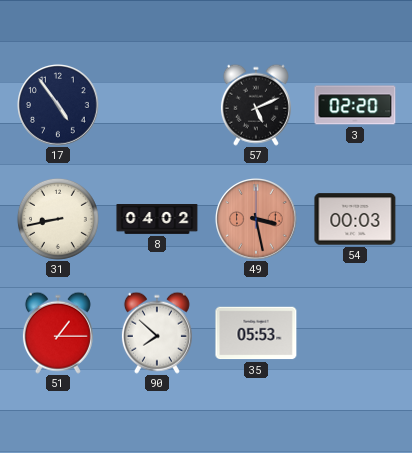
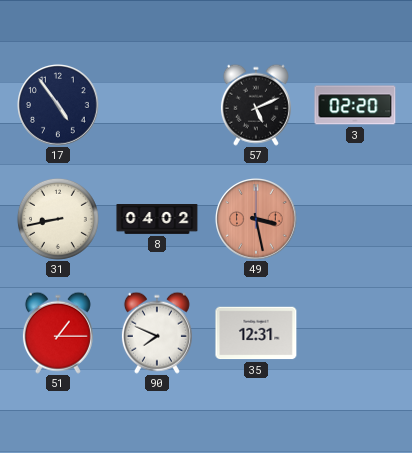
54: 00:03 -> none
90: 7:52 -> 7:49
35: 05:53 -> 12:31
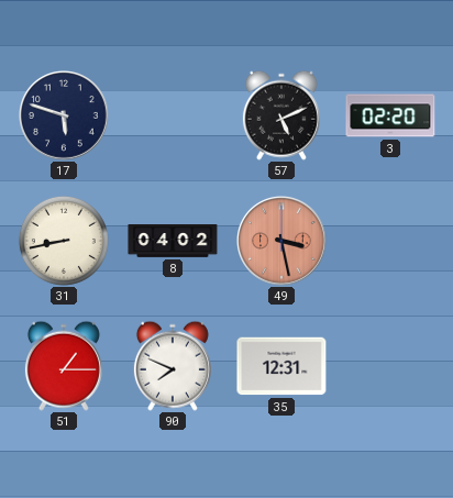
17: 4:54 -> 5:48
